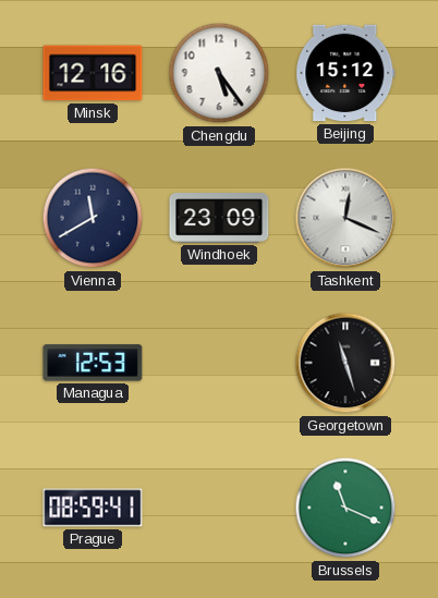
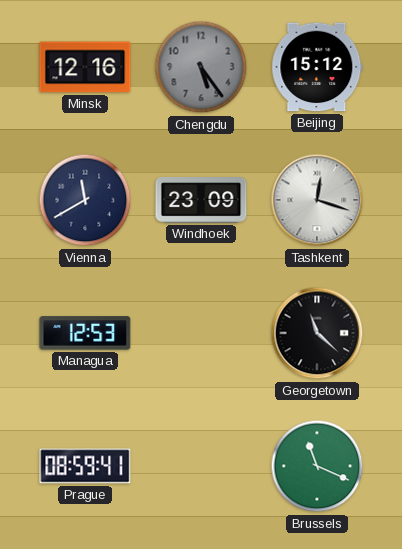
Chengdu dial: white -> grey
Tashkent: 12:19 -> 12:18
Georgetown: 11:27 -> 11:22
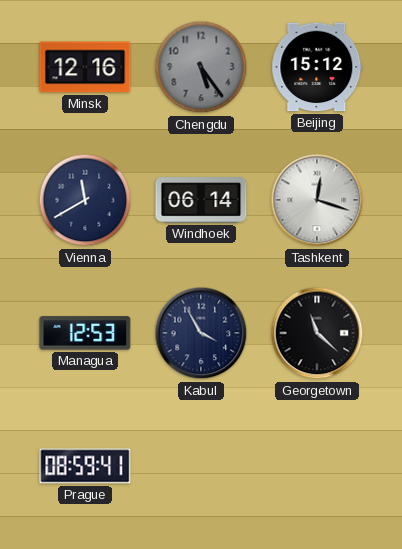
Windhoek: 23:09 -> 06:14
Kabul: none -> 3:55
Brussels: 11:19 -> none
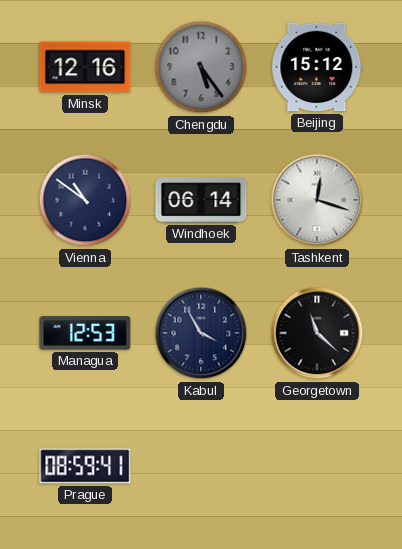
Vienna: 11:40 -> 10:51
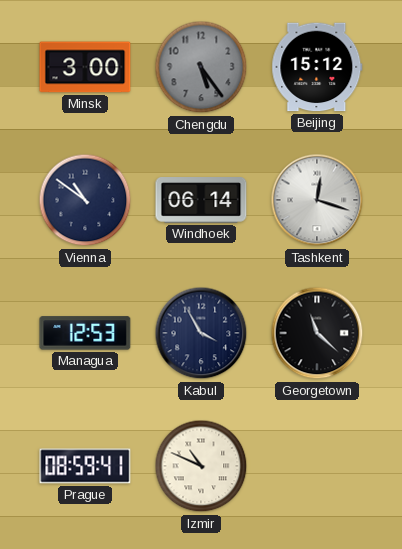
Minsk: 12:16 -> 3:00
Izmir: none -> 10:49
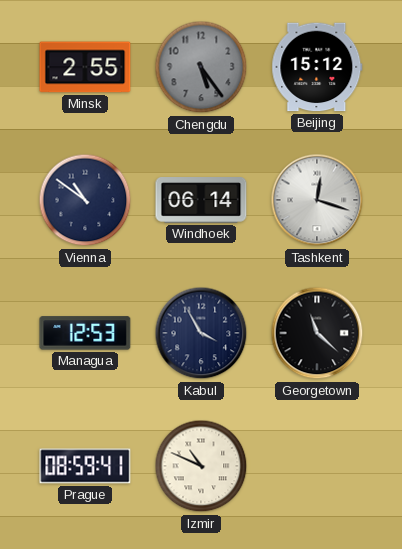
Minsk: 3:00 -> 2:55
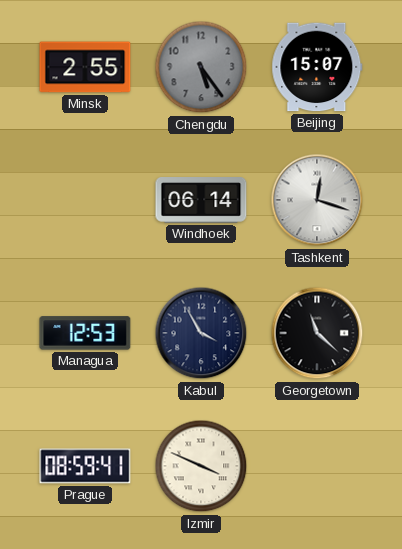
Beijing: 15:12 -> 15:07
Vienna: 10:51 -> none
Izmir: 10:49 -> 3:49
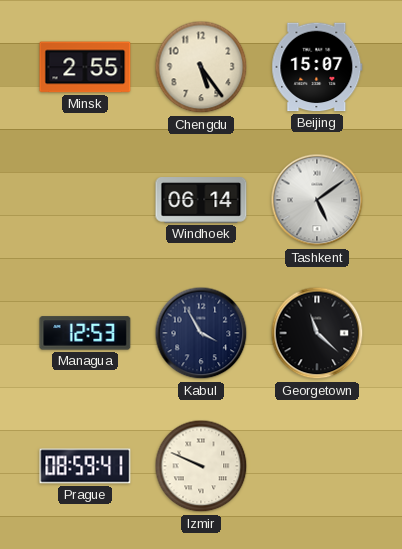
Chengdu dial: grey -> cream
Tashkent: 12:18 -> 5:09
Izmir: 3:49 -> 9:49
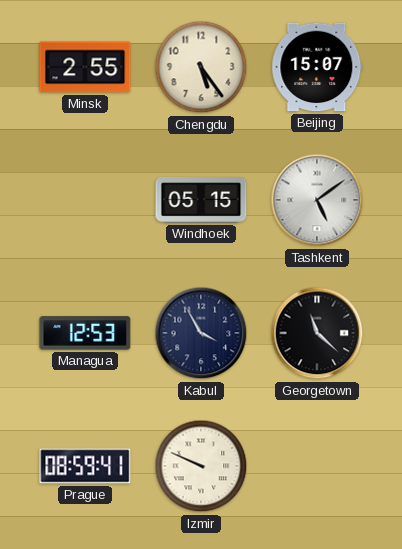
Windhoek: 06:14 -> 05:15
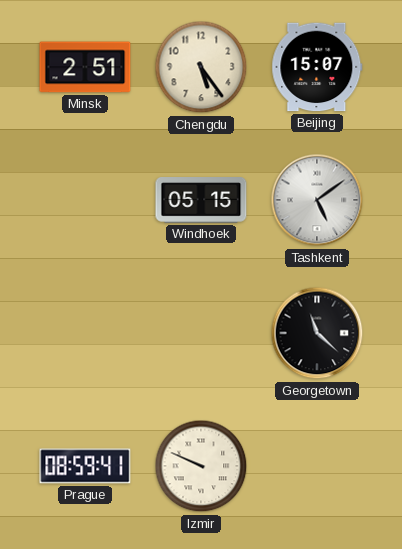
Minsk: 2:55 -> 2:51
Managua: 12:53 -> none
Kabul: 3:55 -> none
